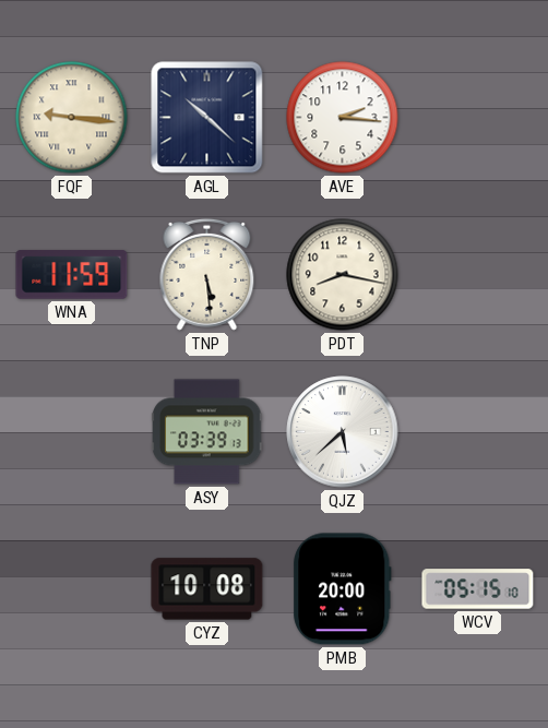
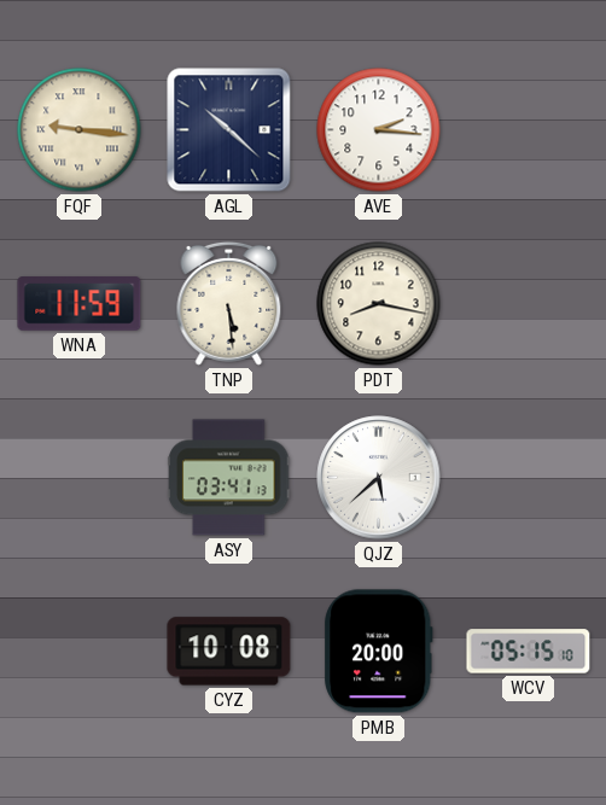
ASY: 03:39 -> 03:41
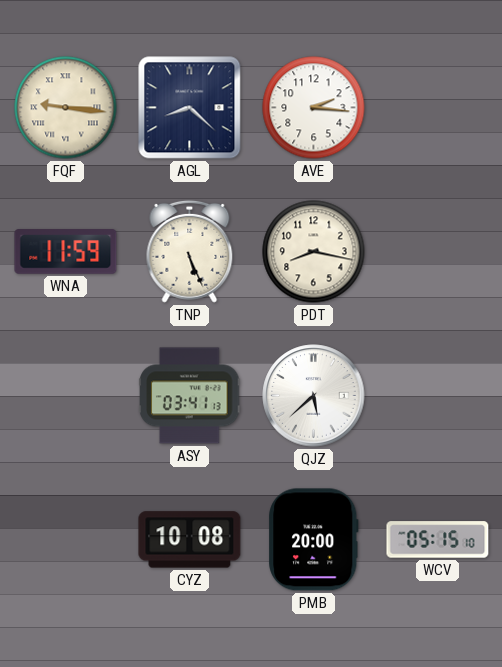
AGL: 10:22 -> 8:22
TNP: 5:29 -> 5:26
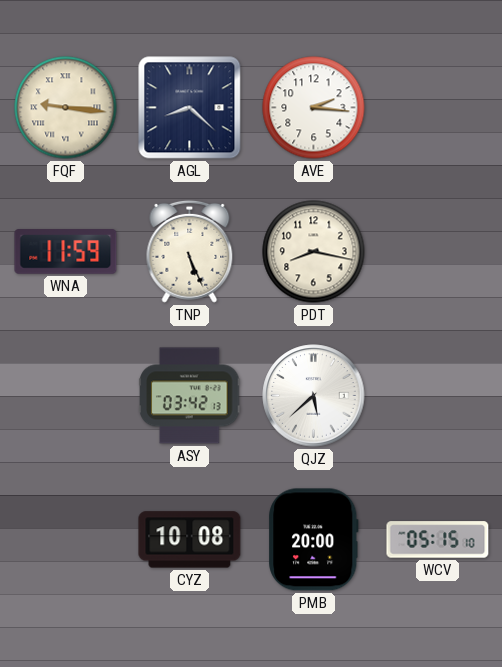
ASY: 03:41 -> 03:42
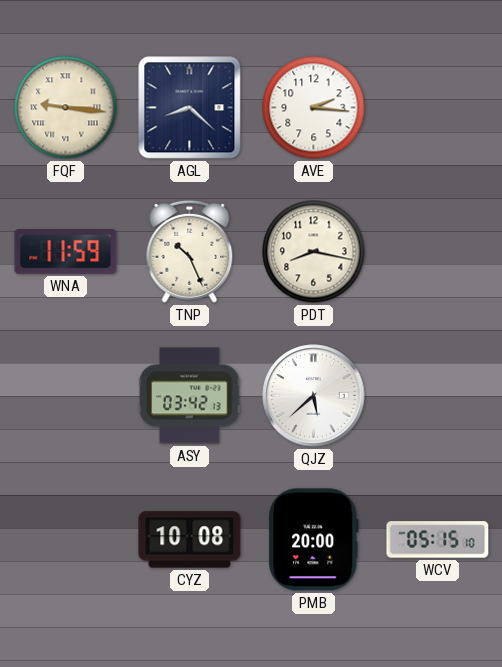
TNP: 5:26 -> 10:26
